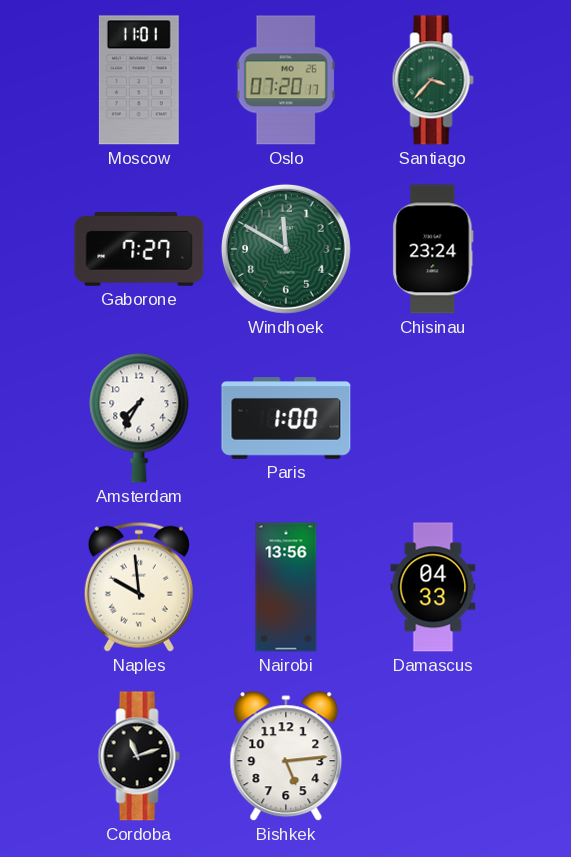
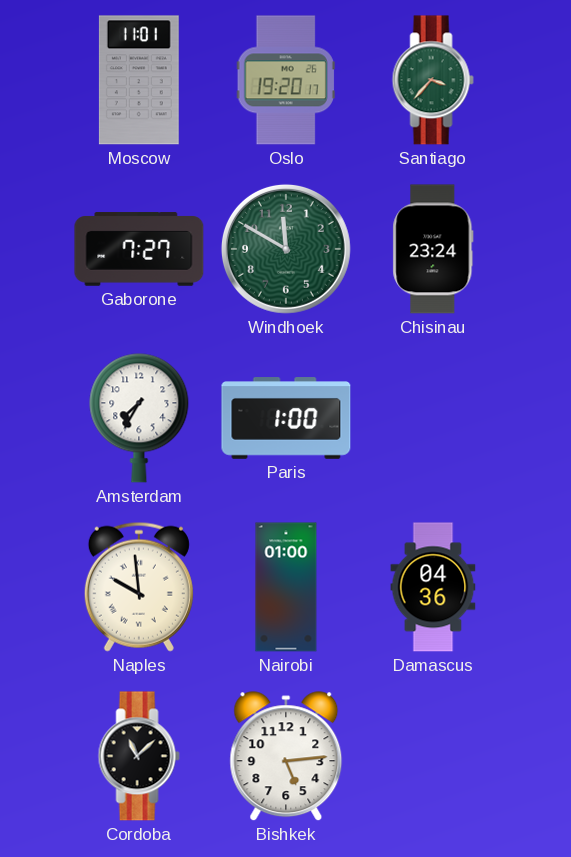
Oslo: 07:20 -> 19:20
Nairobi: 13:56 -> 01:00
Damascus: 04:33 -> 04:36
Cordoba: 11:12 -> 11:08
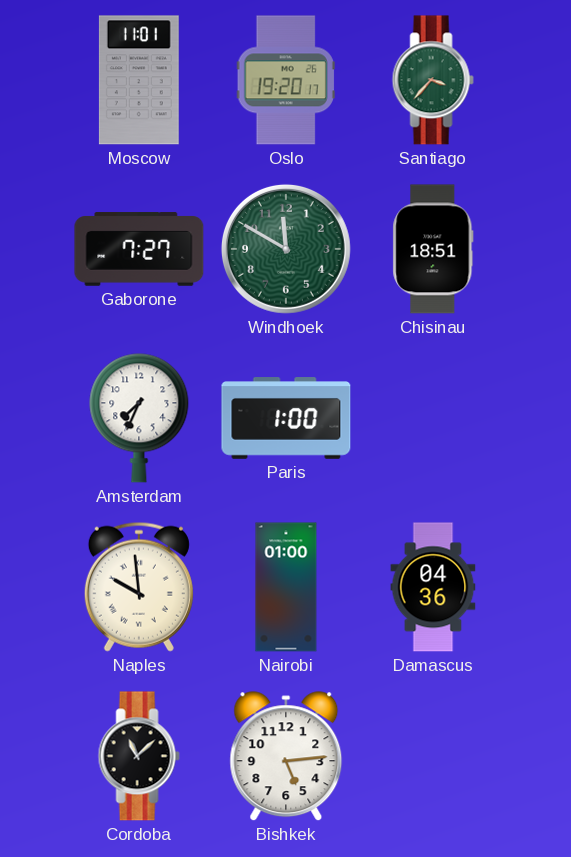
Chisinau: 23:24 -> 18:51
Amsterdam: 7:35 -> 7:34
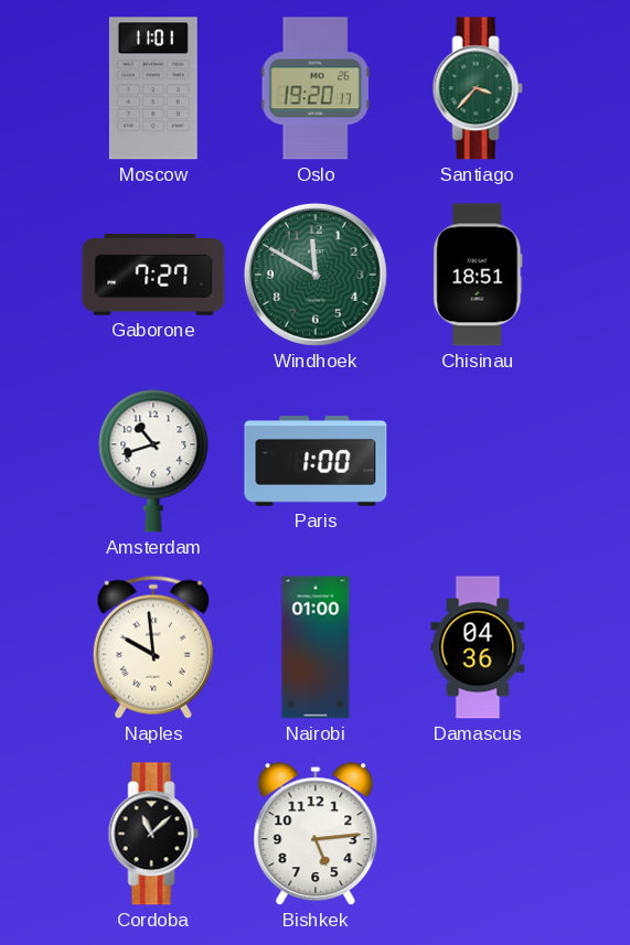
Amsterdam: 7:34 -> 10:42
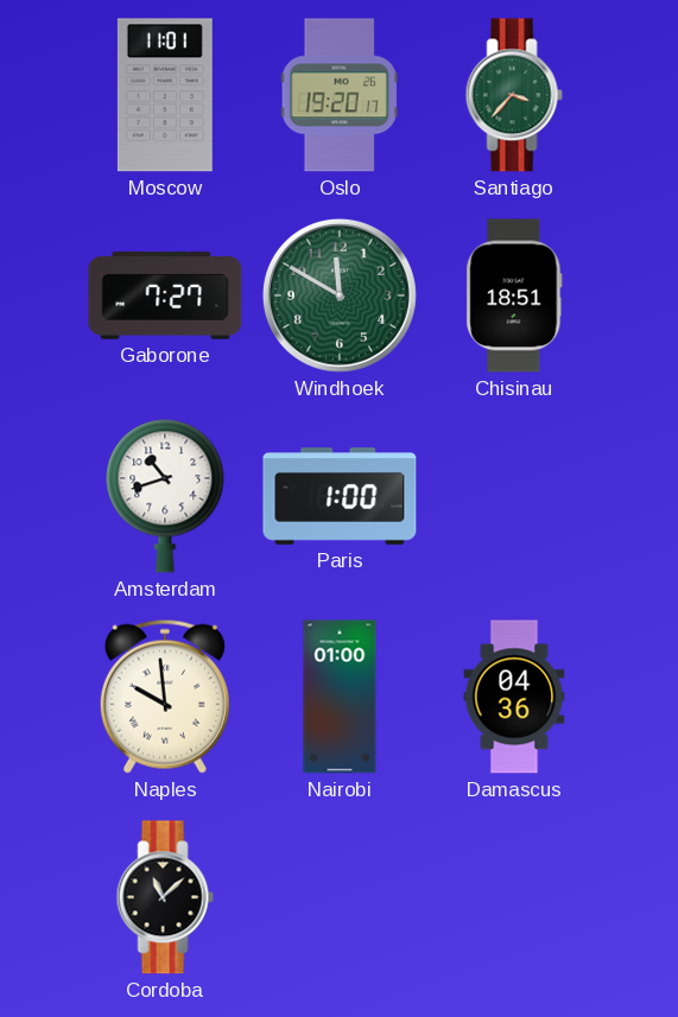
Bishkek: 5:14 -> none
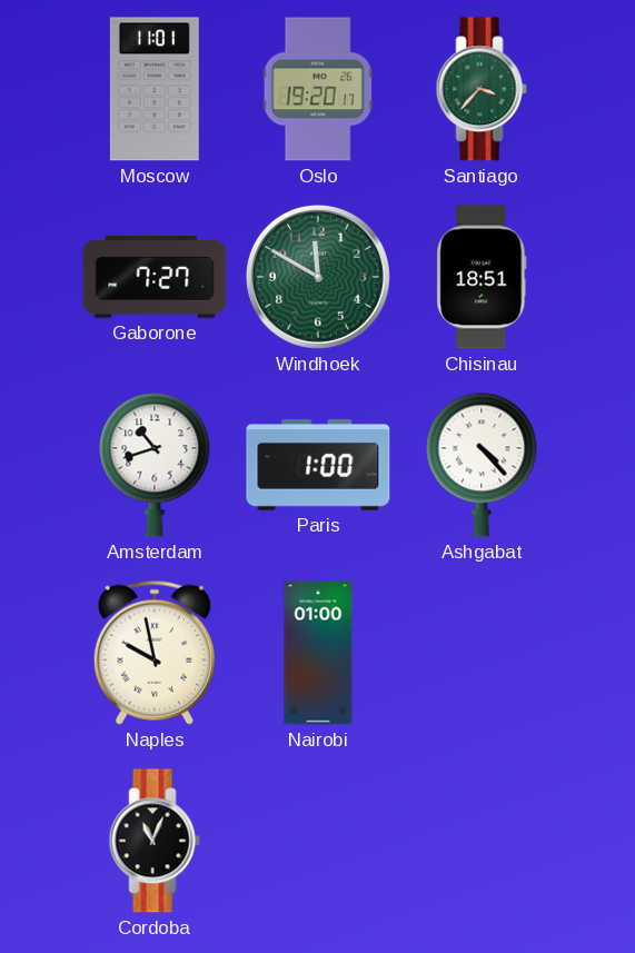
Ashgabat: none -> 4:23
Naples: 9:59 -> 9:58
Damascus: 04:36 -> none
Cordoba: 11:08 -> 11:04
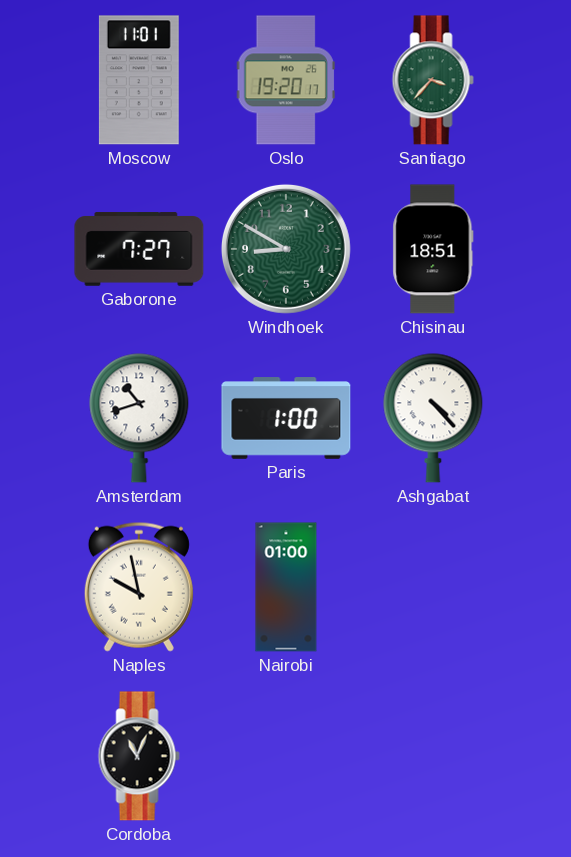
Windhoek: 11:50 -> 8:50
